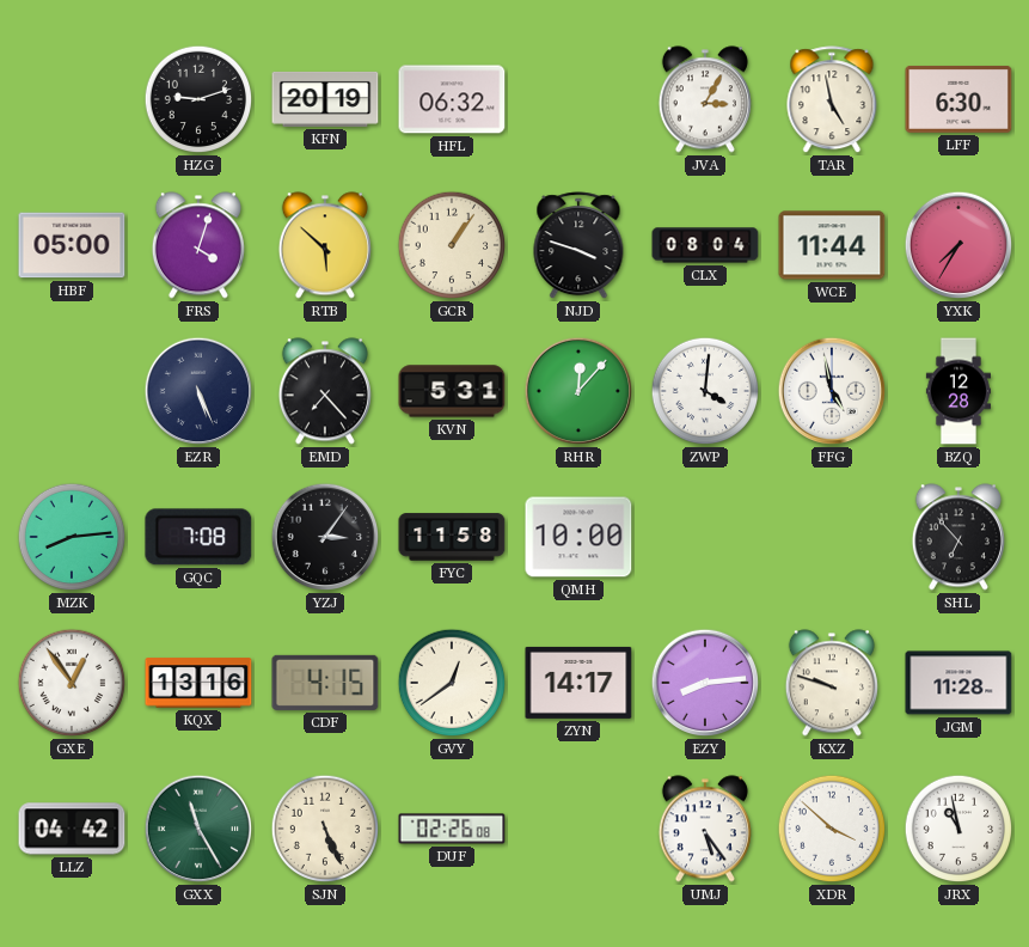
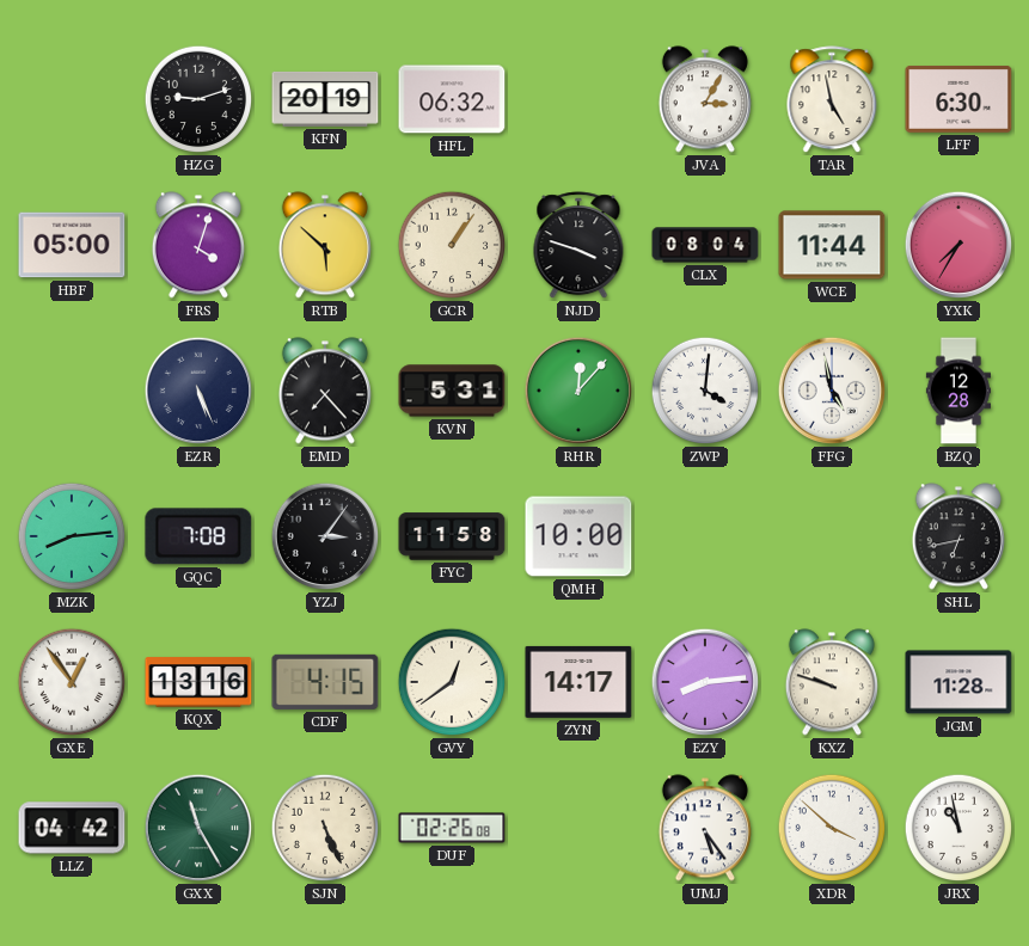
SHL: 6:53 -> 6:43
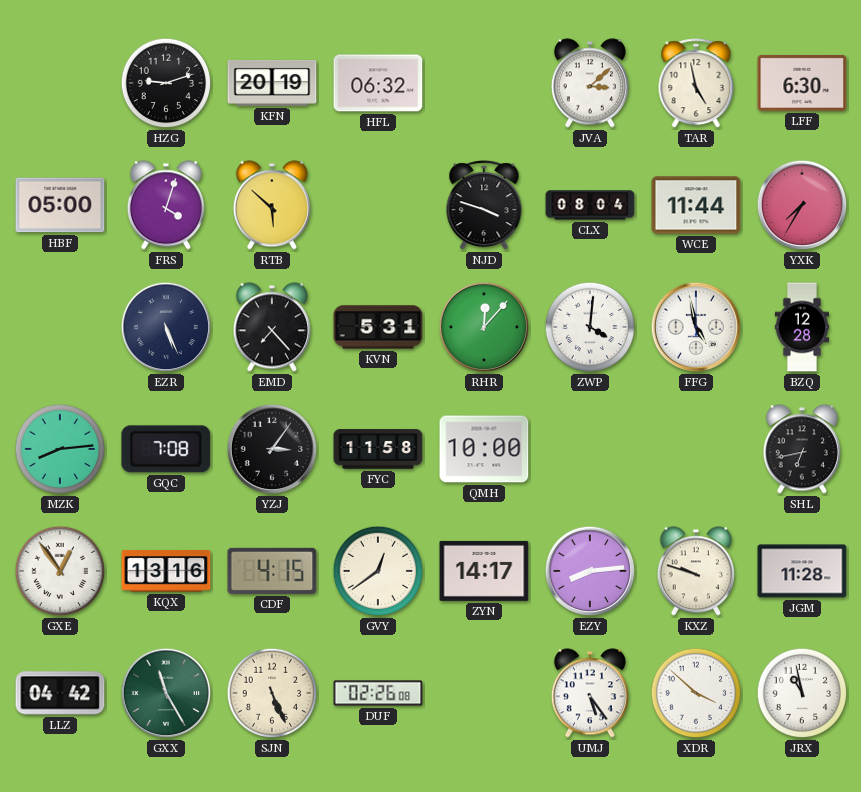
JVA: 3:05 -> 3:08
GCR: 1:06 -> none
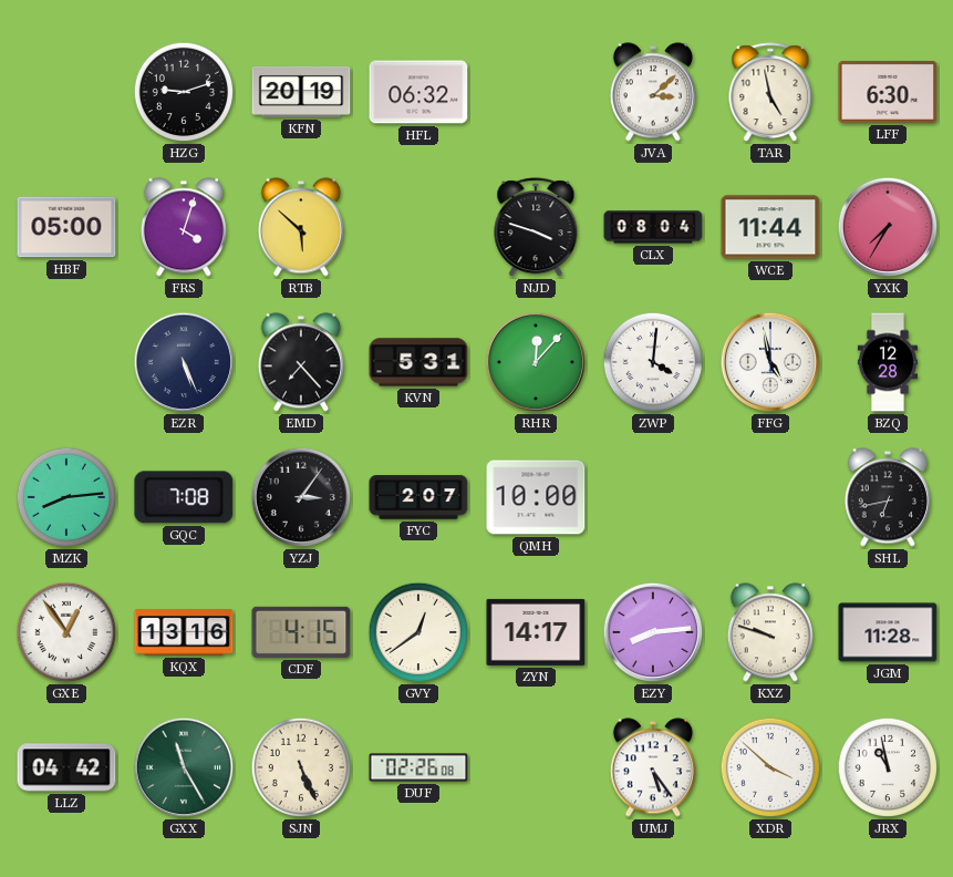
FYC: 11:58 -> 2:07
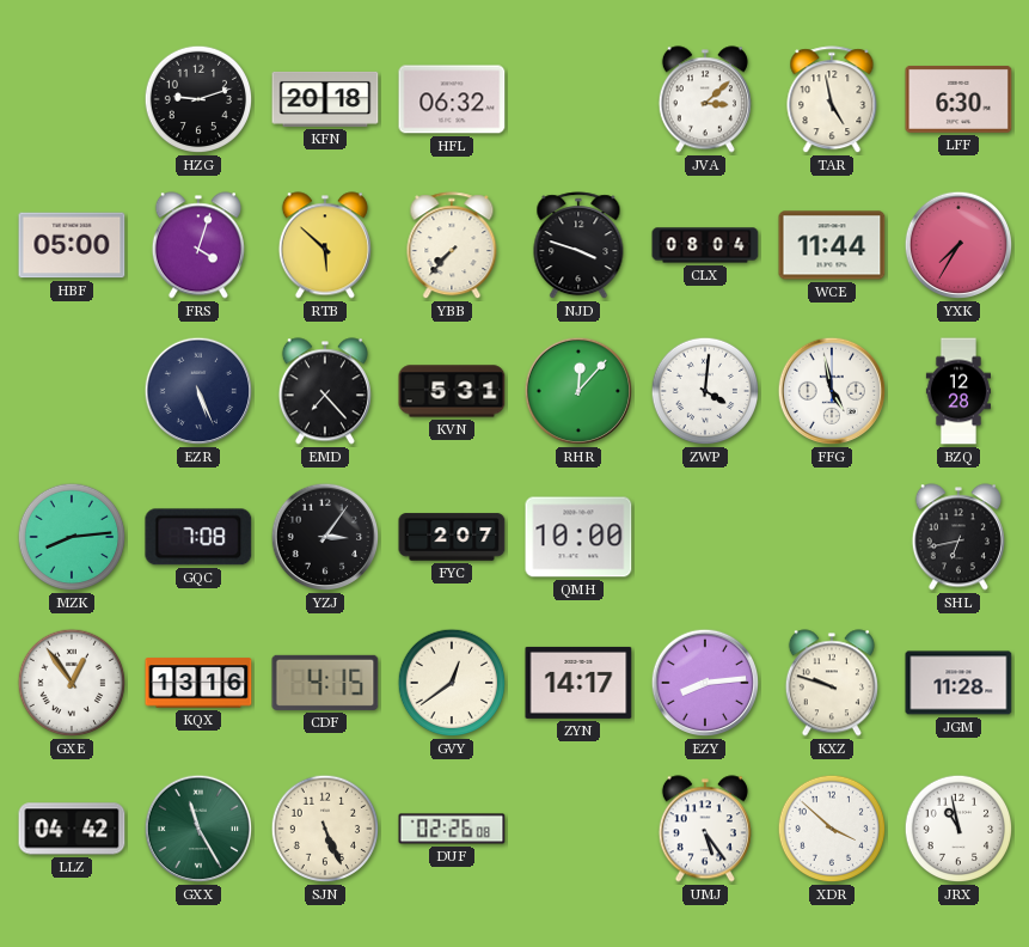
KFN: 20:19 -> 20:18
YBB: none -> 7:37
